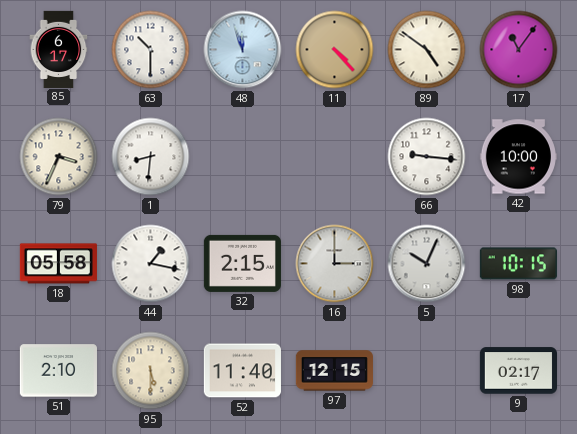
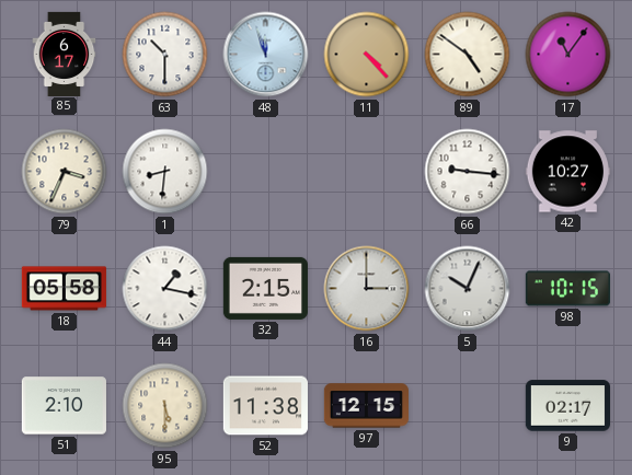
42: 10:00 -> 10:27
52: 11:40 -> 11:38
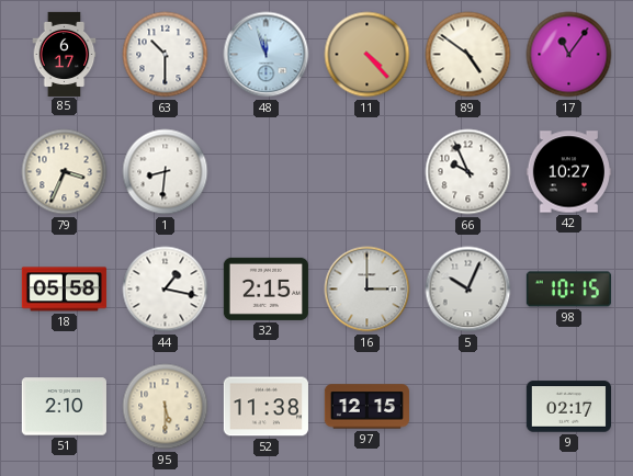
66: 9:16 -> 9:56
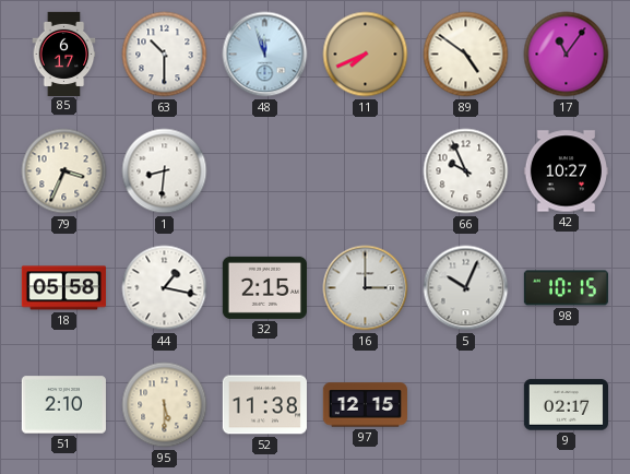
11: 4:23 -> 7:41
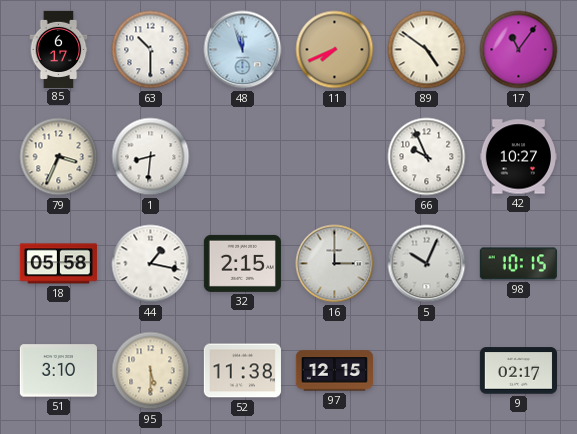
51: 2:10 -> 3:10
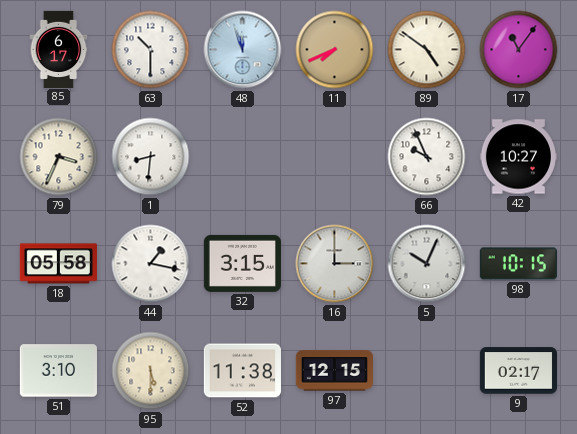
32: 2:15 -> 3:15
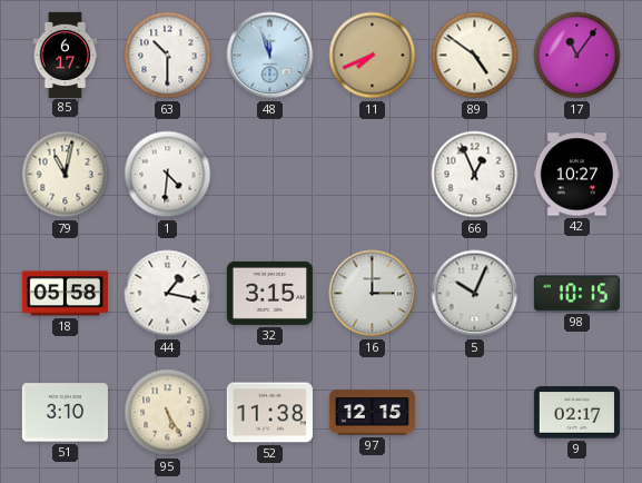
79: 3:34 -> 11:02
1: 8:31 -> 4:31
66: 9:56 -> 12:56
95: 5:30 -> 5:25
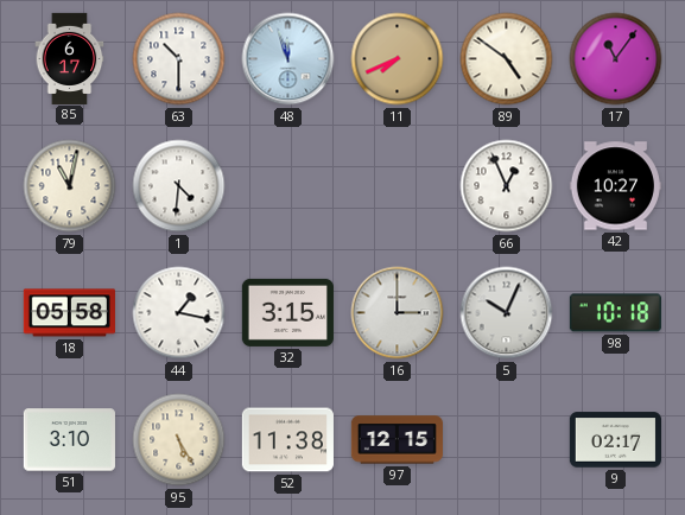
98: 10:15 -> 10:18
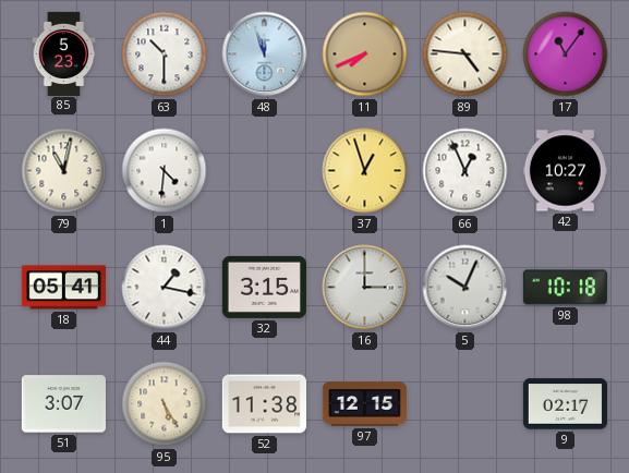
85: 6:17 -> 5:23
89: 4:51 -> 4:46
37: none -> 12:57
18: 05:58 -> 05:41
51: 3:10 -> 3:07
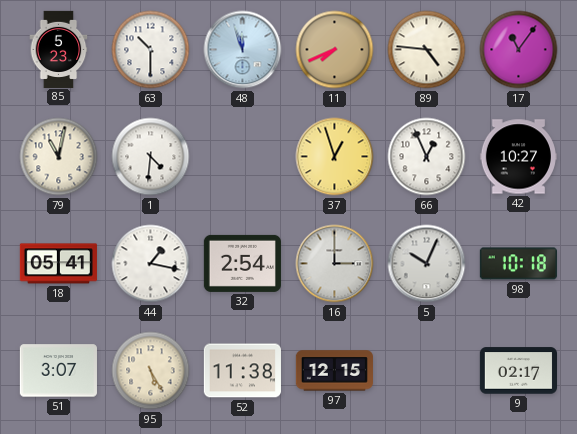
32: 3:15 -> 2:54
